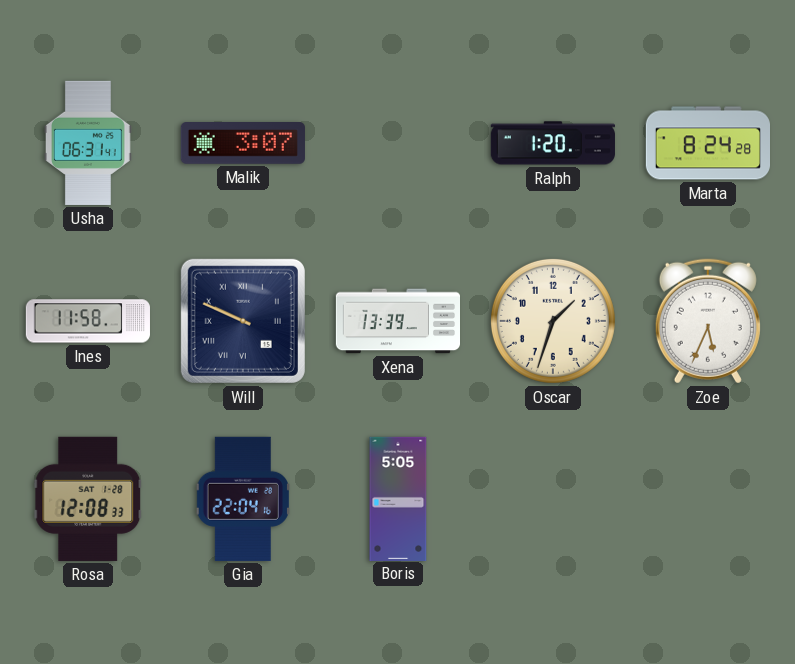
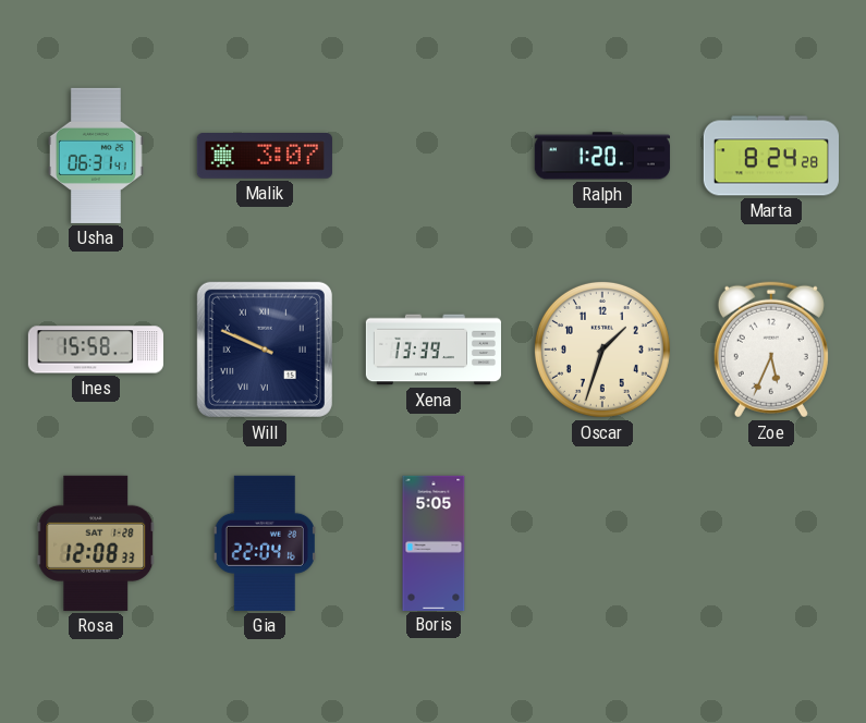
Ines: 11:58 -> 15:58
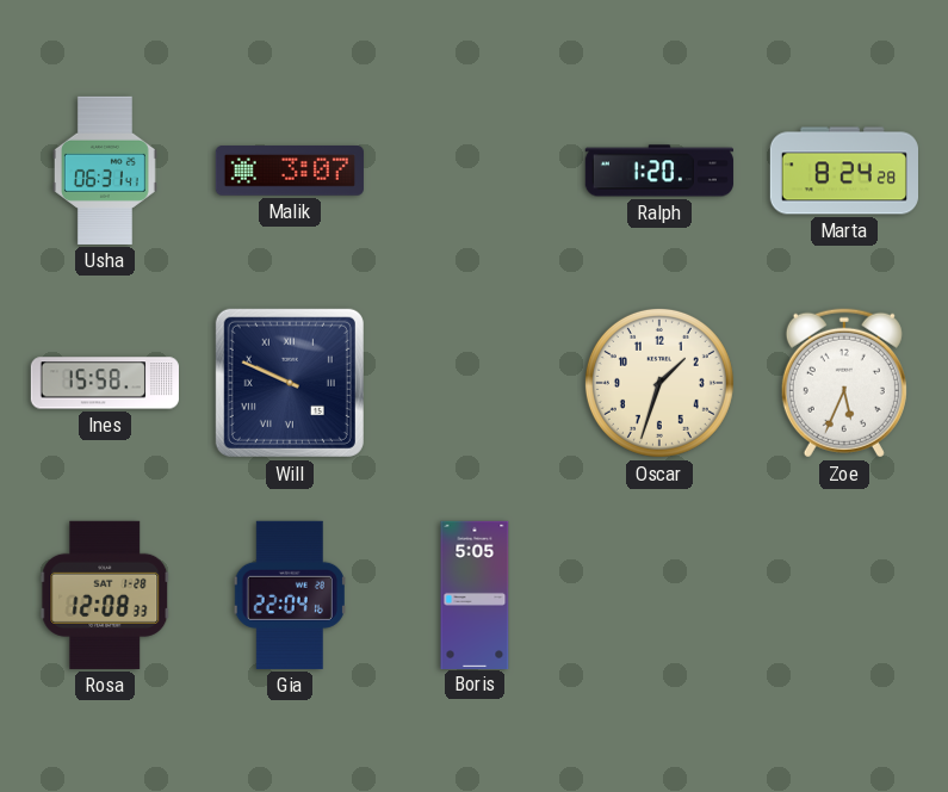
Xena: 13:39 -> none
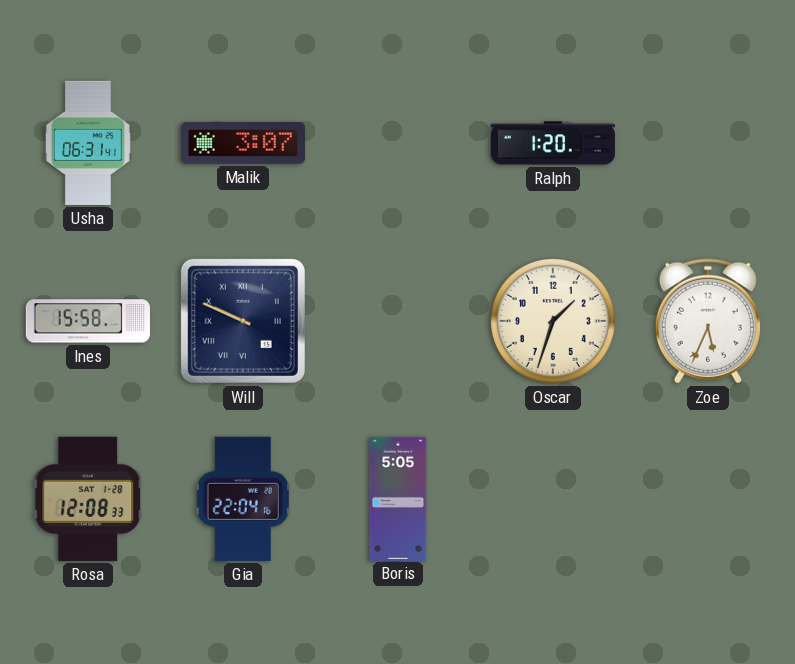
Marta: 8:24 -> none
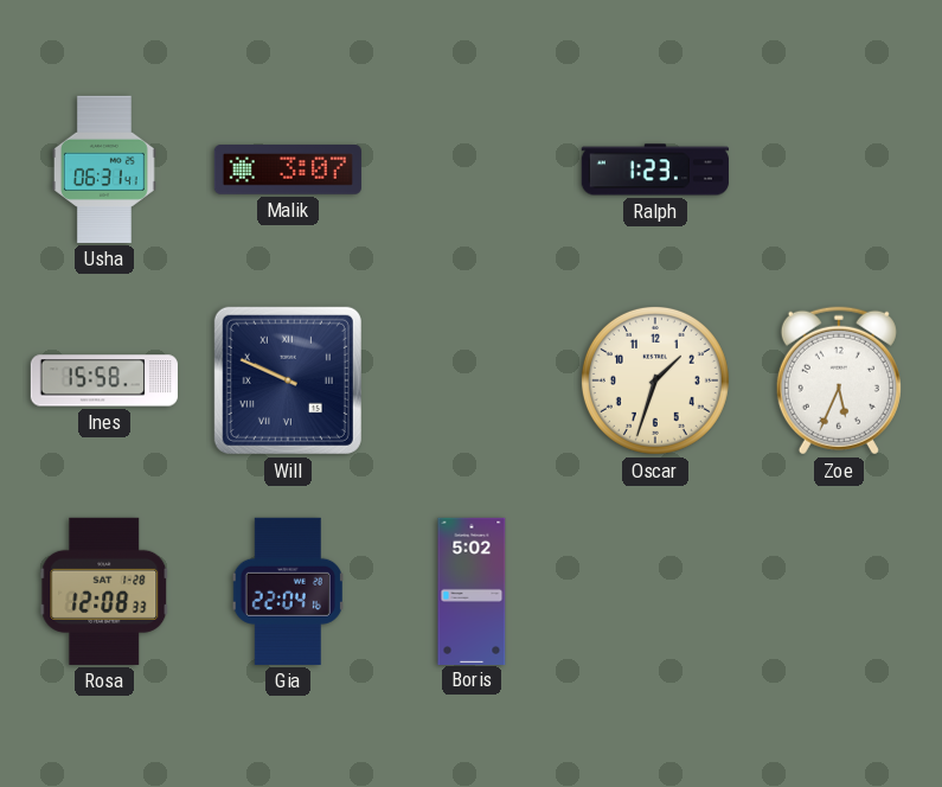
Ralph: 1:20 -> 1:23
Boris: 5:05 -> 5:02
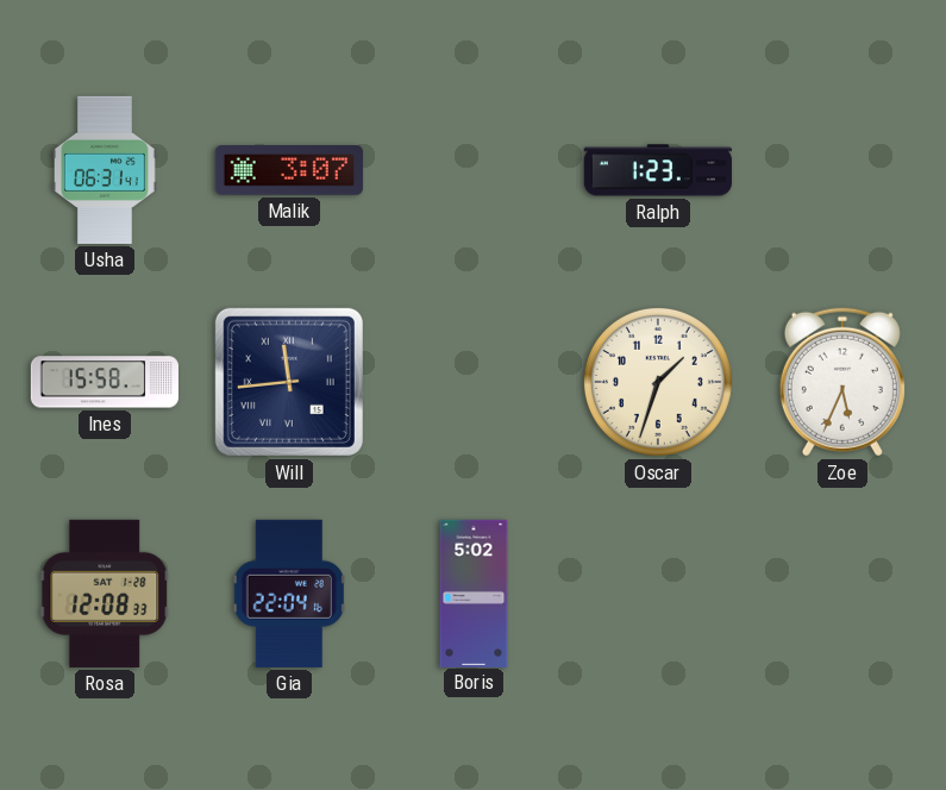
Will: 9:49 -> 11:44
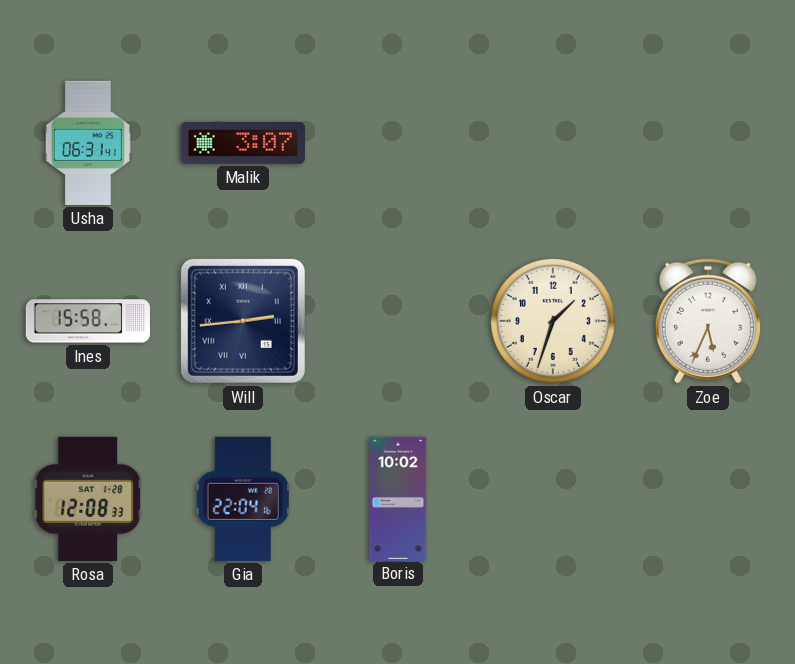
Ralph: 1:23 -> none
Will: 11:44 -> 2:44
Boris: 5:02 -> 10:02
